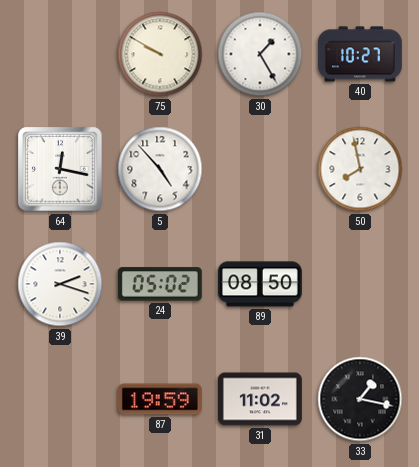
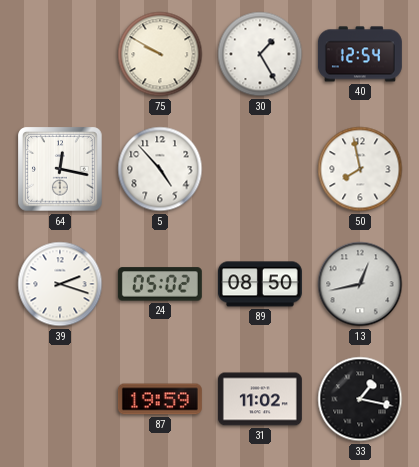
40: 10:27 -> 12:54
13: none -> 12:43
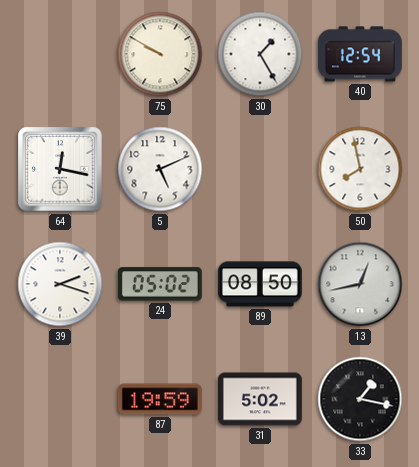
5: 4:53 -> 5:11
31: 11:02 -> 5:02
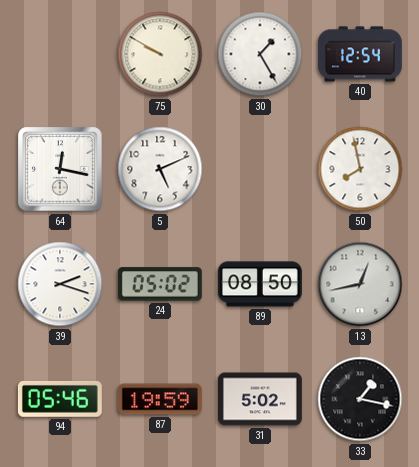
94: none -> 05:46
